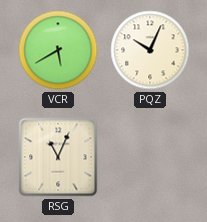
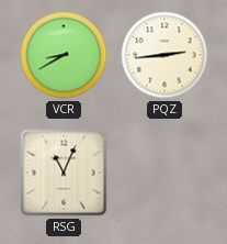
VCR: 5:40 -> 8:40
PQZ: 10:04 -> 2:44
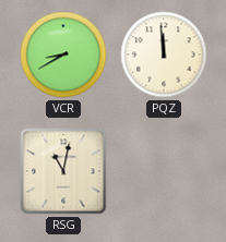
PQZ: 2:44 -> 11:59
RSG: 11:04 -> 11:02
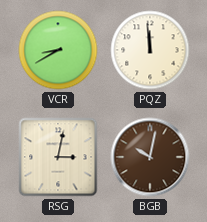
RSG: 11:02 -> 3:02
BGB: none -> 10:02
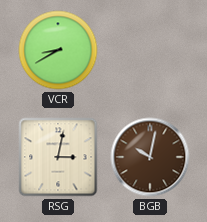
PQZ: 11:59 -> none
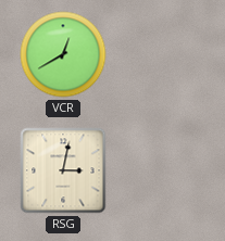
VCR: 8:40 -> 12:40
BGB: 10:02 -> none
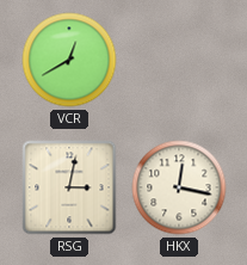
HKX: none -> 12:17
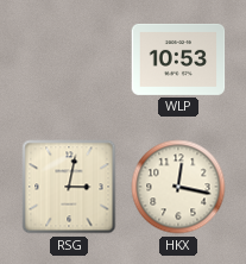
VCR: 12:40 -> none
WLP: none -> 10:53
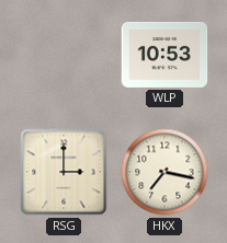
RSG: 3:02 -> 3:00
HKX: 12:17 -> 7:17
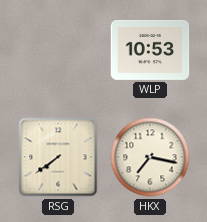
RSG: 3:00 -> 7:39
